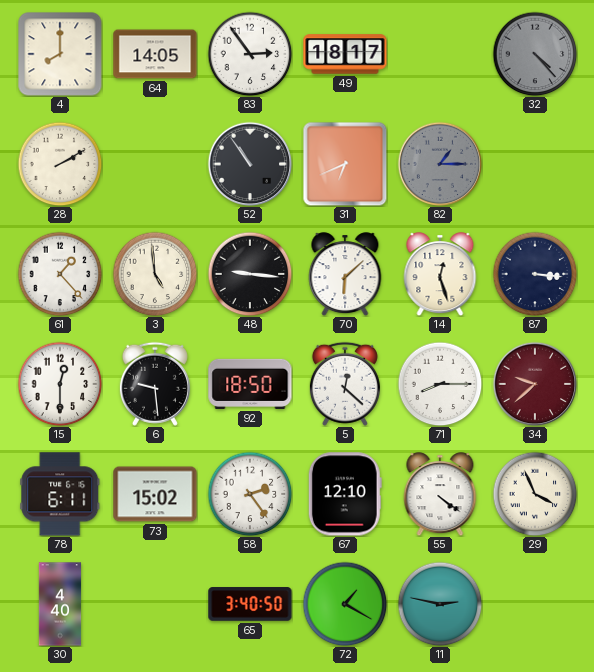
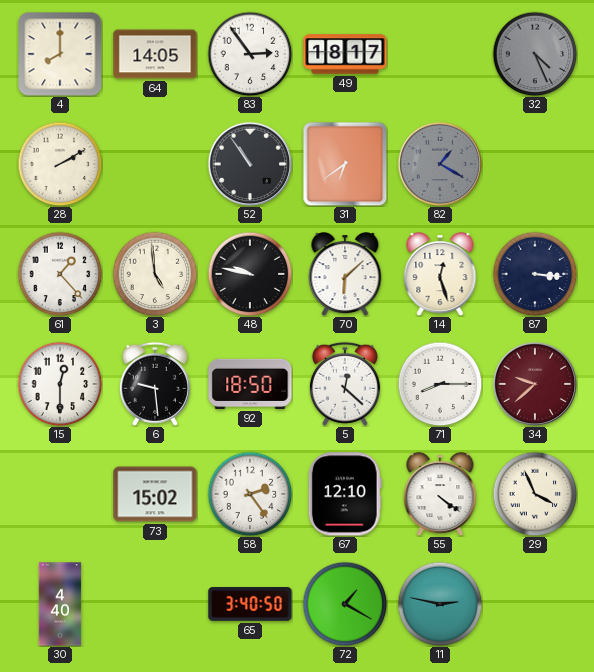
32: 4:23 -> 4:26
31: 6:41 -> 6:39
82: 1:15 -> 1:20
48: 9:16 -> 9:47
78: 6:11 -> none
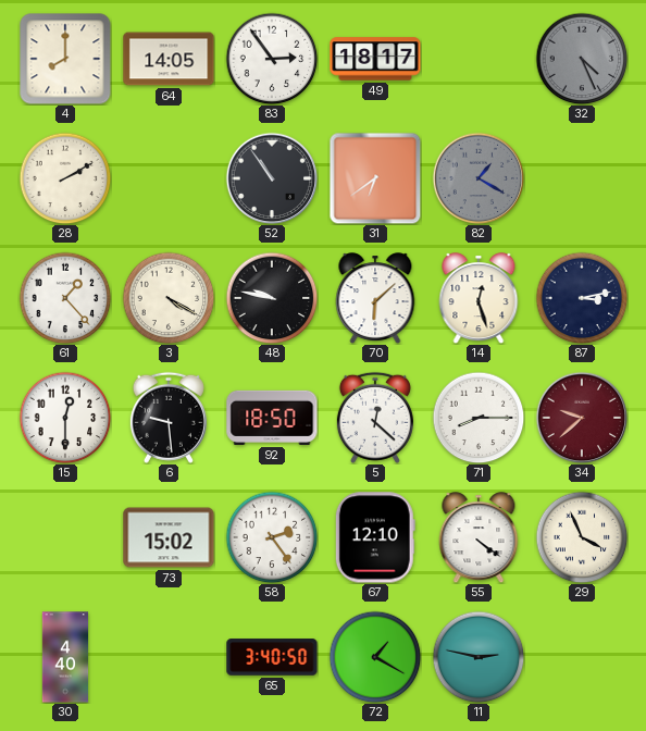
3: 4:59 -> 4:20
87: 3:16 -> 3:13
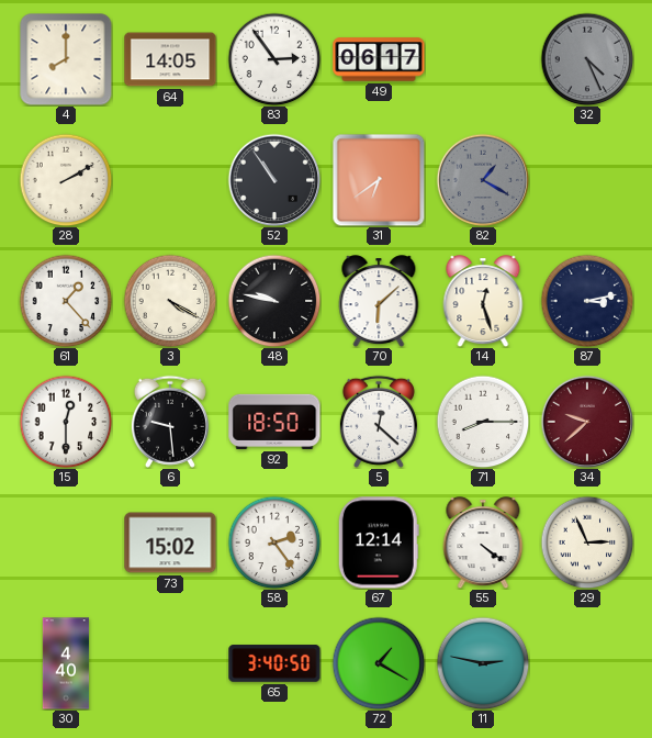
49: 18:17 -> 06:17
67: 12:10 -> 12:14
29: 3:56 -> 2:56
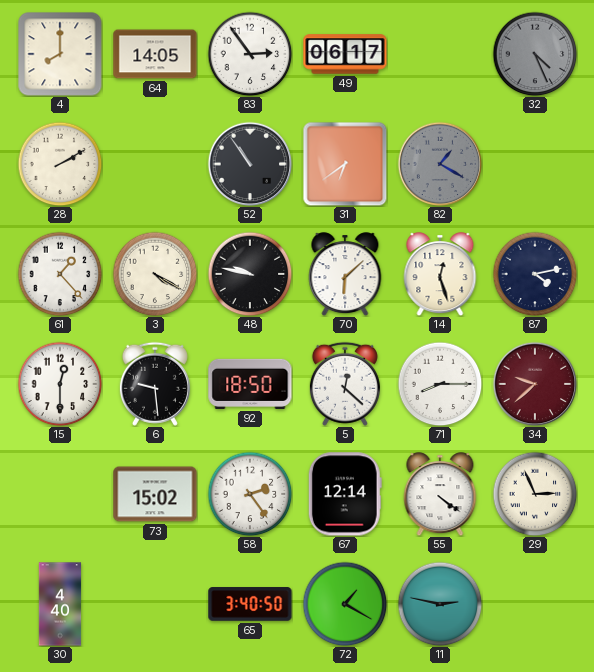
87: 3:13 -> 4:13
